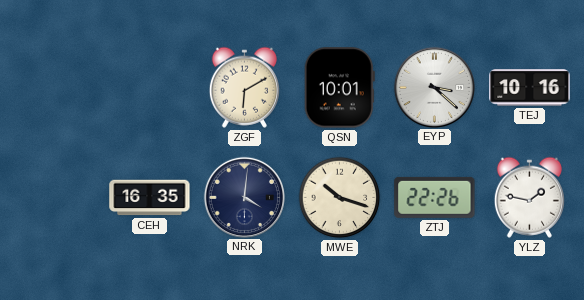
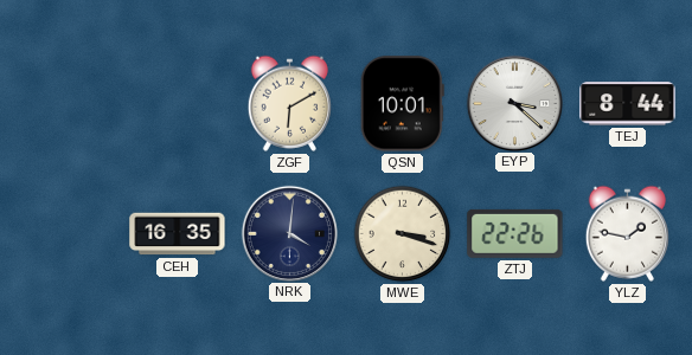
TEJ: 10:16 -> 8:44
MWE: 10:18 -> 3:18
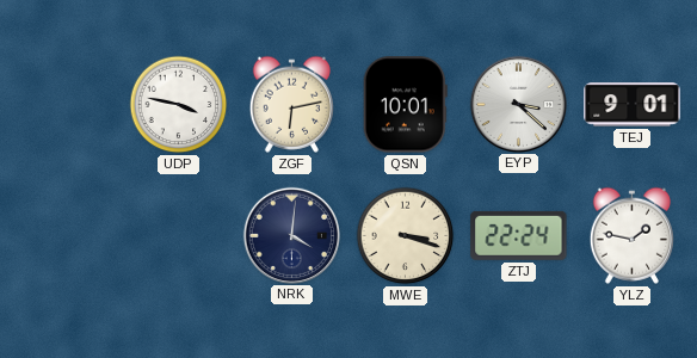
UDP: none -> 3:47
ZGF: 6:10 -> 6:13
TEJ: 8:44 -> 9:01
CEH: 16:35 -> none
ZTJ: 22:26 -> 22:24
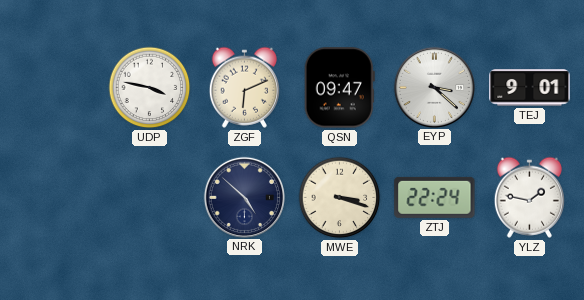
ZGF: 6:13 -> 6:11
QSN: 10:01 -> 09:47
NRK: 4:01 -> 4:52
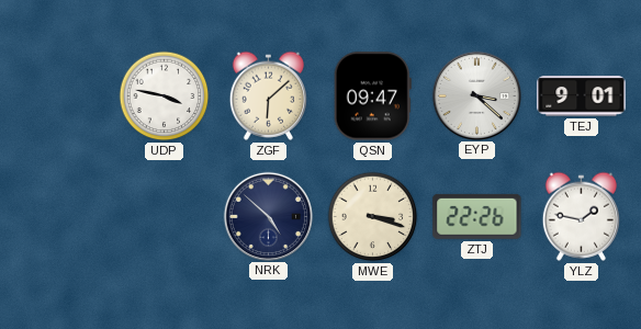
ZGF: 6:11 -> 6:08
ZTJ: 22:24 -> 22:26
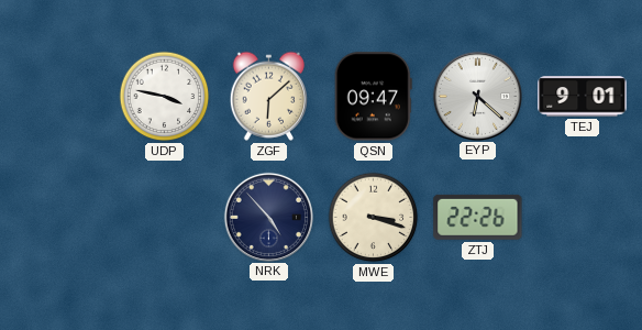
EYP: 3:22 -> 6:22
NRK: 4:52 -> 4:53
YLZ: 1:47 -> none
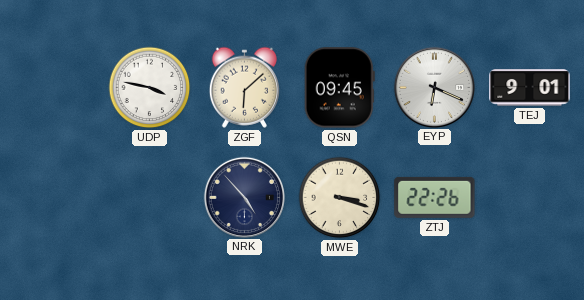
QSN: 09:47 -> 09:45
EYP: 6:22 -> 6:19
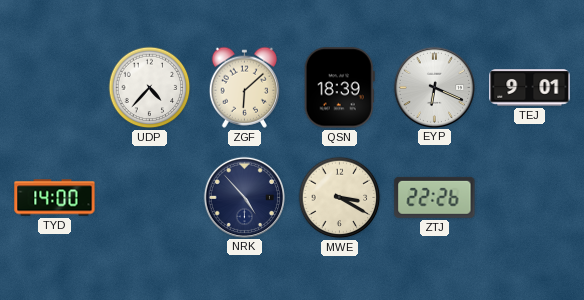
UDP: 3:47 -> 4:37
QSN: 09:45 -> 18:39
TYD: none -> 14:00
MWE: 3:18 -> 3:20
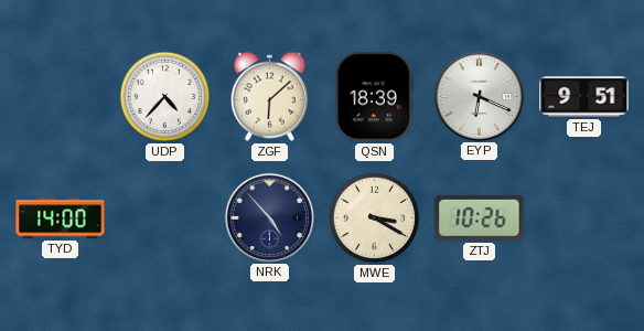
TEJ: 9:01 -> 9:51
ZTJ: 22:26 -> 10:26
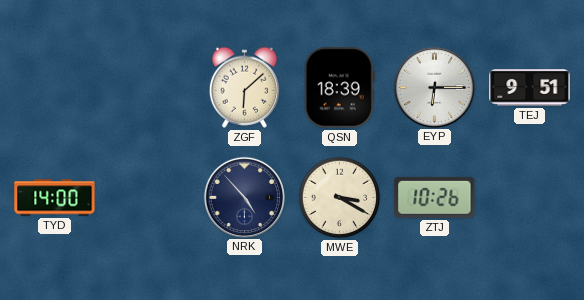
UDP: 4:37 -> none
EYP: 6:19 -> 6:15
